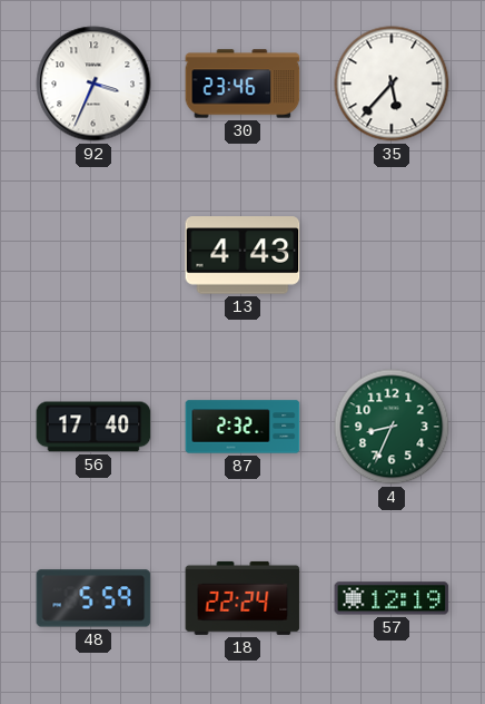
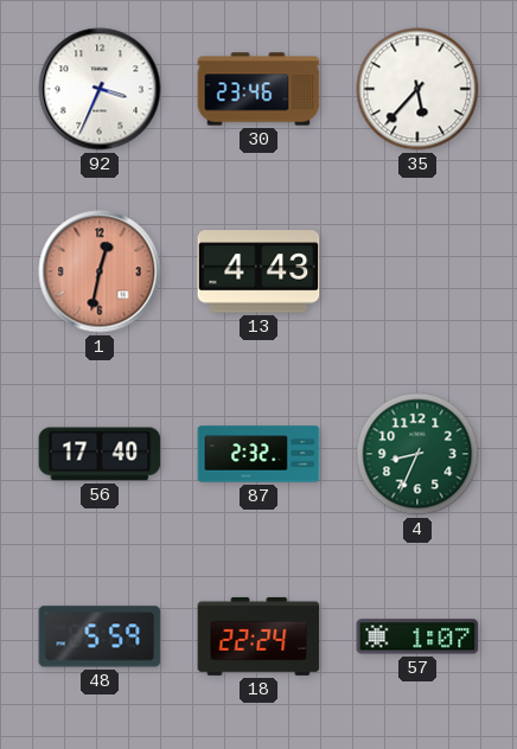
1: none -> 12:32
57: 12:19 -> 1:07
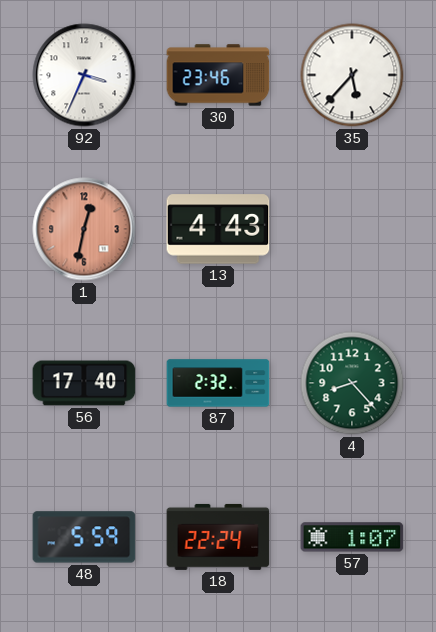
4: 8:34 -> 8:23
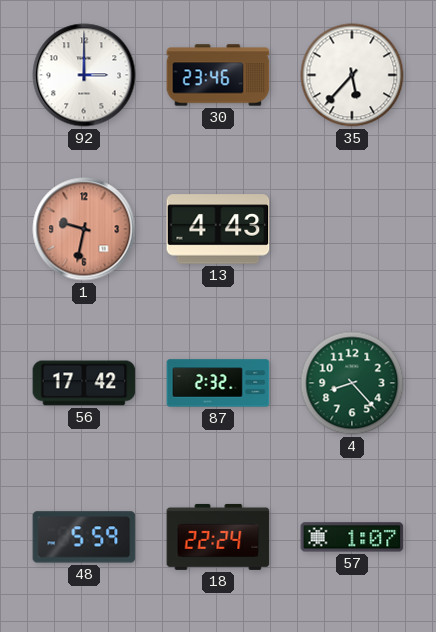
92: 3:34 -> 3:00
1: 12:32 -> 9:32
56: 17:40 -> 17:42
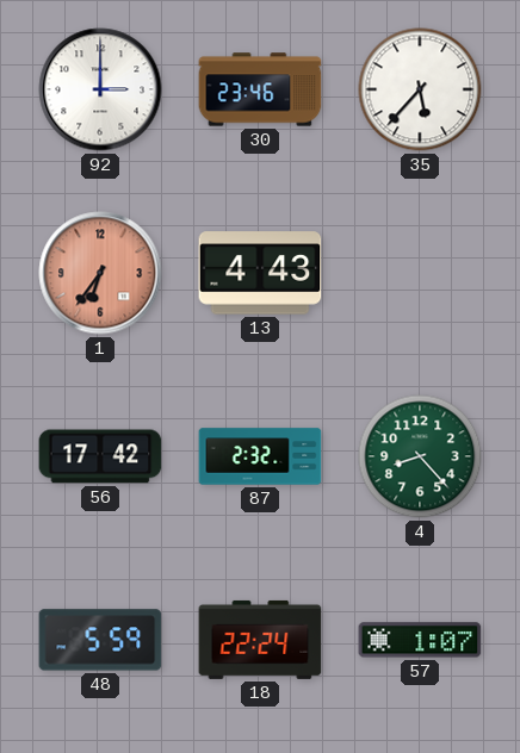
1: 9:32 -> 6:36
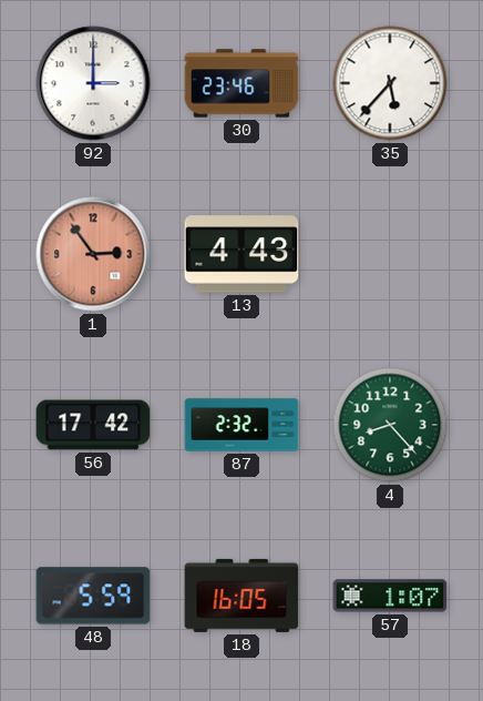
1: 6:36 -> 2:54
18: 22:24 -> 16:05
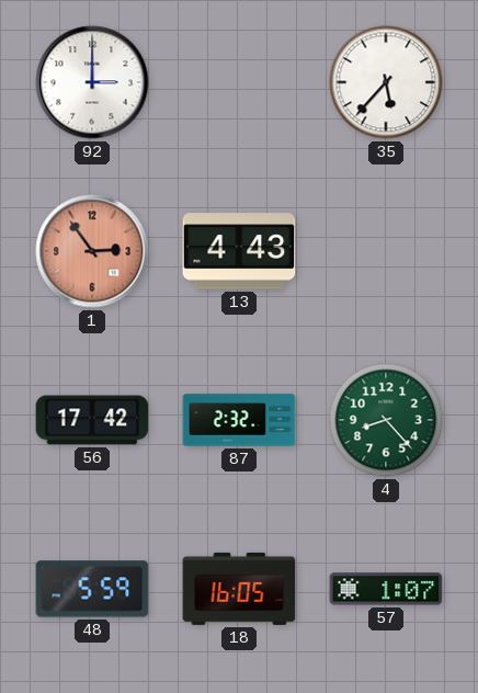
30: 23:46 -> none
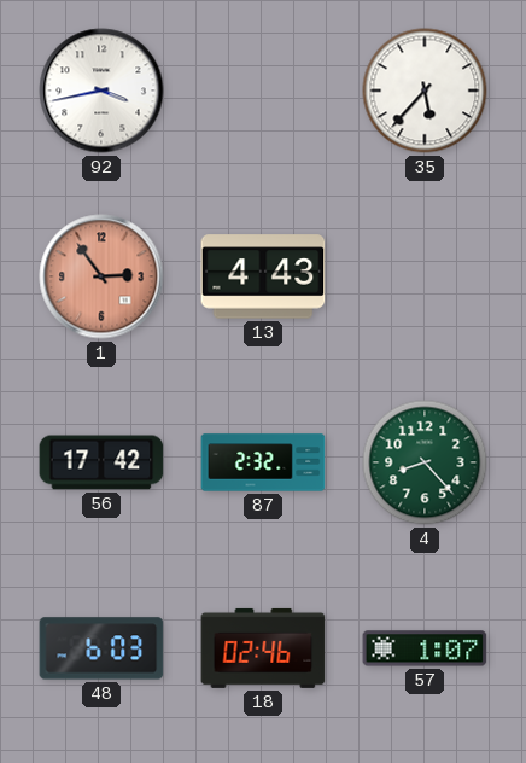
92: 3:00 -> 3:43
48: 5:59 -> 6:03
18: 16:05 -> 02:46
